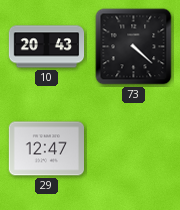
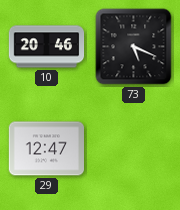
10: 20:43 -> 20:46
73: 4:22 -> 5:19
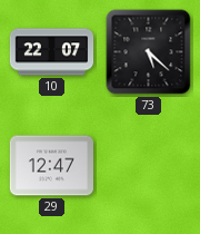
10: 20:46 -> 22:07
73: 5:19 -> 5:22
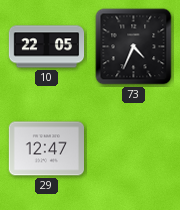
10: 22:07 -> 22:05
73: 5:22 -> 4:34
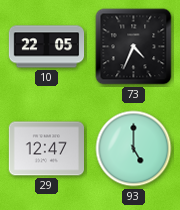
93: none -> 5:00
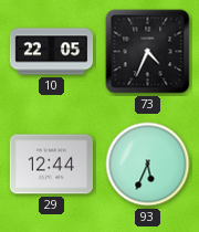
29: 12:47 -> 12:44
93: 5:00 -> 5:34
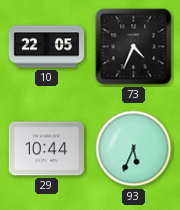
29: 12:44 -> 10:44
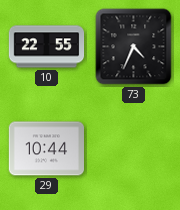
10: 22:05 -> 22:55
93: 5:34 -> none
